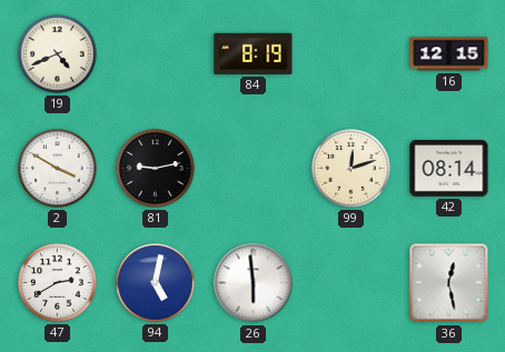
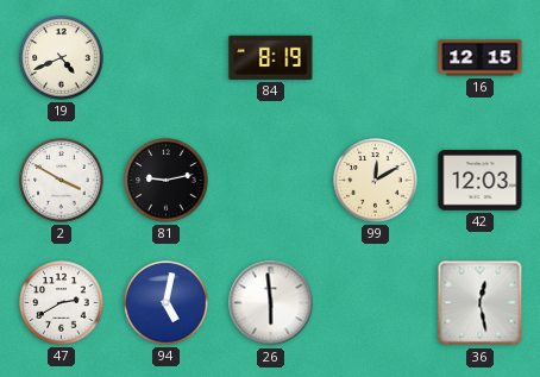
99: 12:12 -> 12:10
42: 08:14 -> 12:03
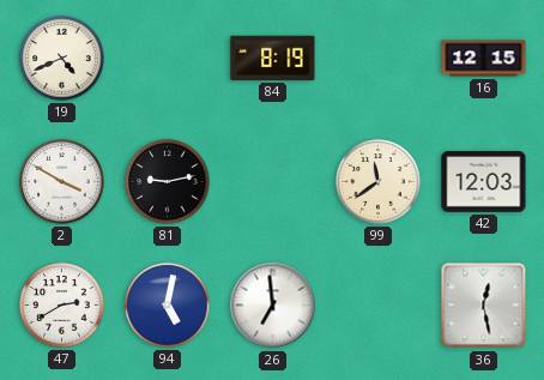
99: 12:10 -> 11:39
26: 5:59 -> 6:59
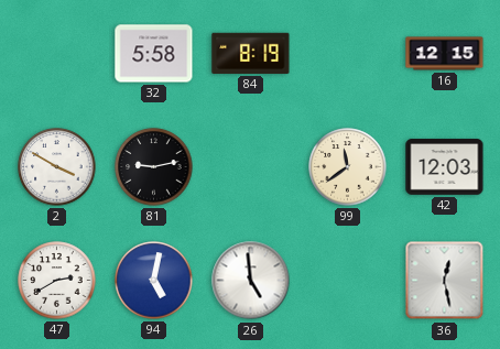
19: 4:41 -> none
32: none -> 5:58
26: 6:59 -> 4:59
